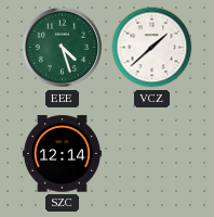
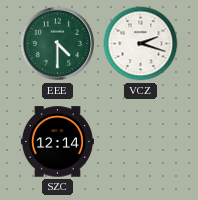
EEE: 4:27 -> 4:30
VCZ: 1:38 -> 2:18
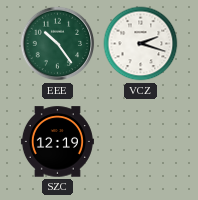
EEE: 4:30 -> 10:24
SZC: 12:14 -> 12:19
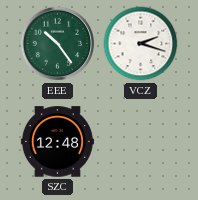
SZC: 12:19 -> 12:48
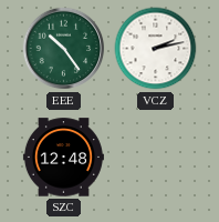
VCZ: 2:18 -> 2:13
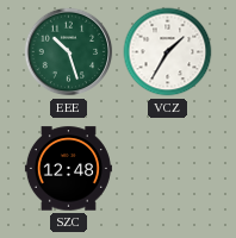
EEE: 10:24 -> 10:27
VCZ: 2:13 -> 1:35
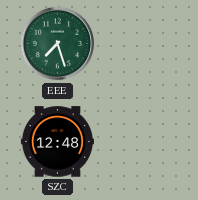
EEE: 10:27 -> 7:27
VCZ: 1:35 -> none
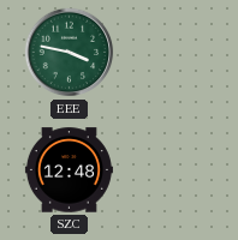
EEE: 7:27 -> 3:47
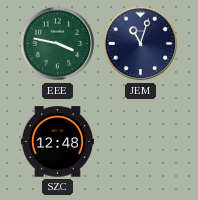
JEM: none -> 11:03
